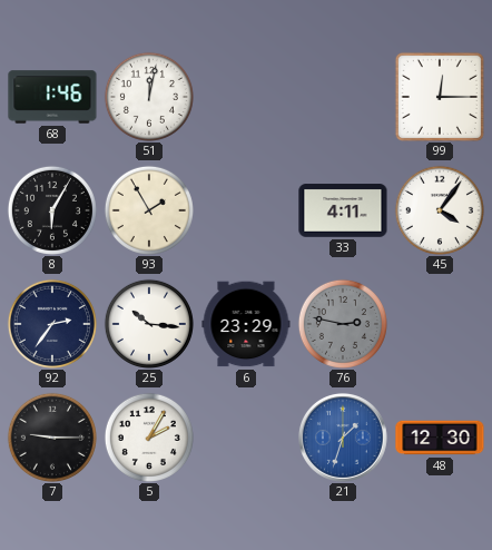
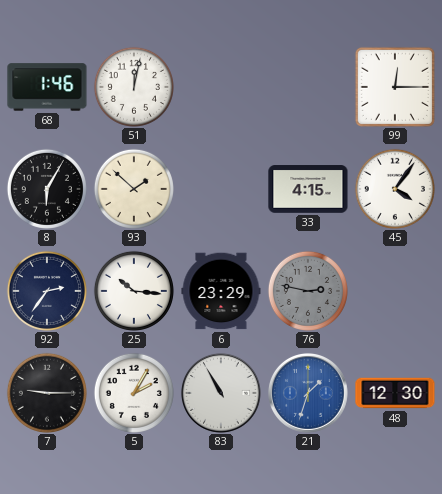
93: 1:55 -> 1:52
33: 4:11 -> 4:15
83: none -> 10:55
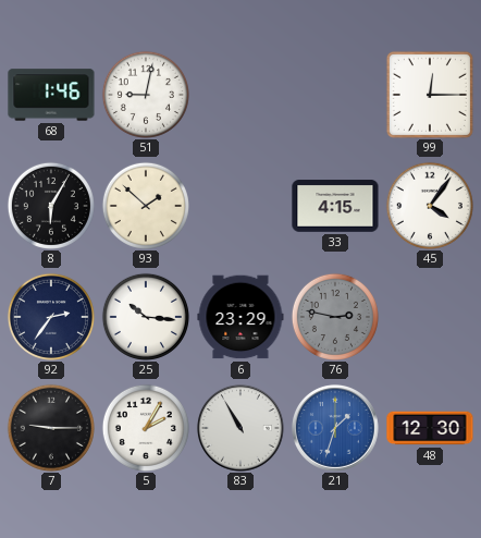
51: 12:02 -> 9:02
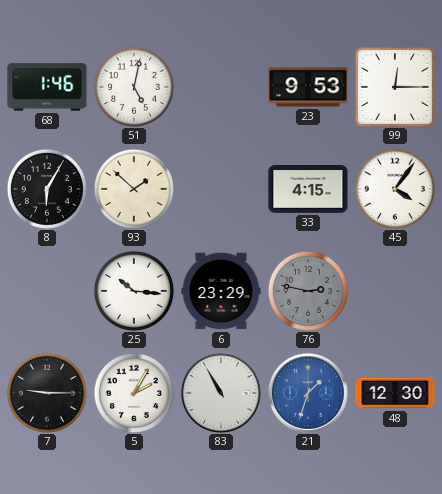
51: 9:02 -> 5:02
23: none -> 9:53
92: 2:36 -> none
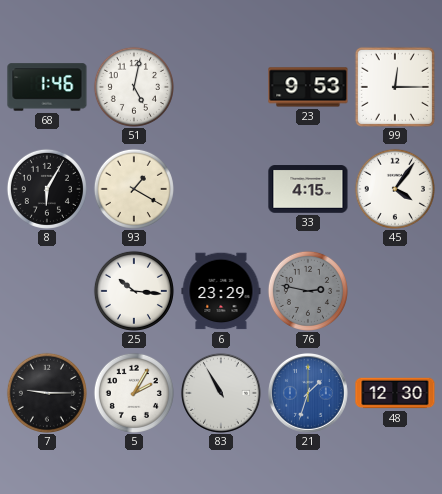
93: 1:52 -> 1:20
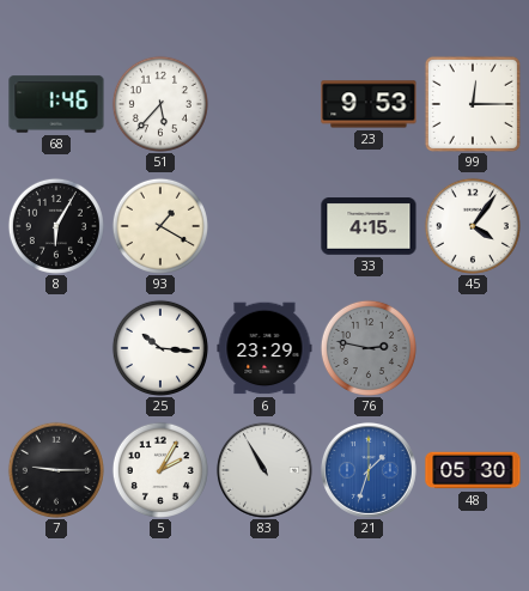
51: 5:02 -> 5:37
48: 12:30 -> 05:30
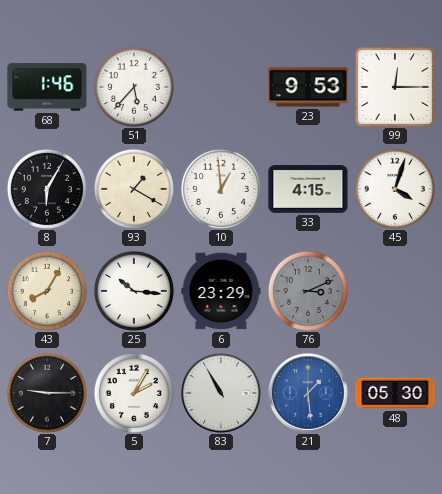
10: none -> 12:59
45: 4:06 -> 4:03
43: none -> 8:05
76: 2:47 -> 3:11
21: 1:33 -> 1:29
